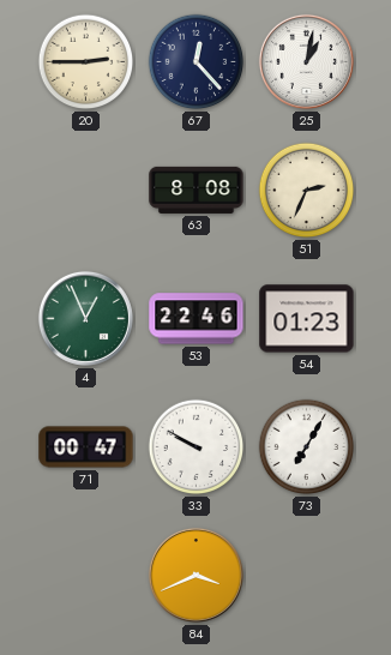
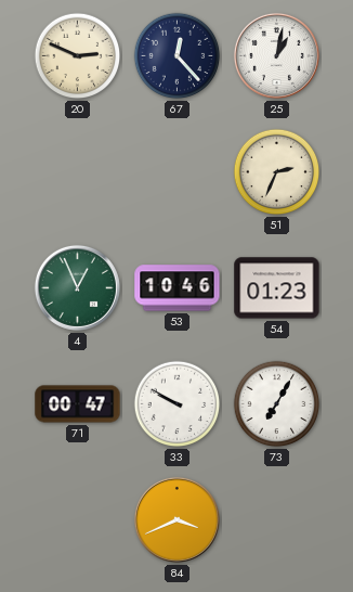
20: 2:45 -> 2:49
63: 8:08 -> none
53: 22:46 -> 10:46
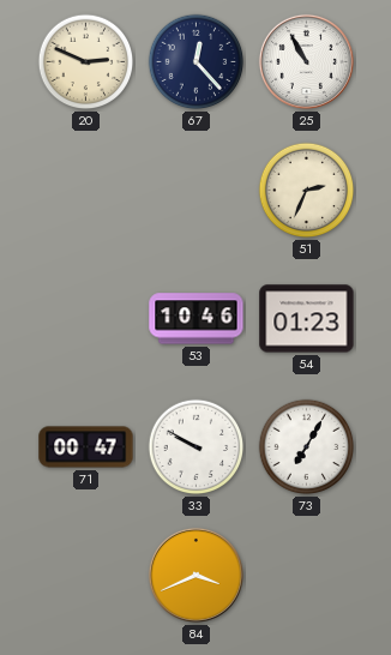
25: 1:02 -> 10:55
4: 12:56 -> none
